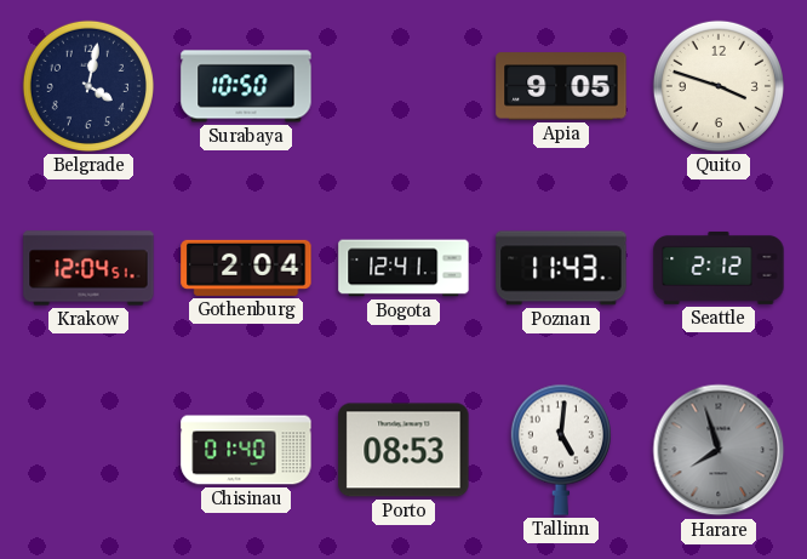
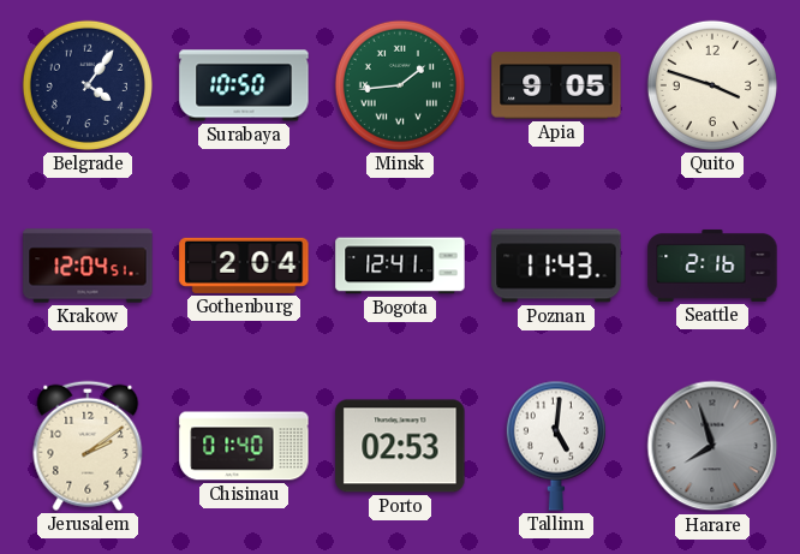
Belgrade: 4:02 -> 4:06
Minsk: none -> 1:44
Seattle: 2:12 -> 2:16
Jerusalem: none -> 2:09
Porto: 08:53 -> 02:53
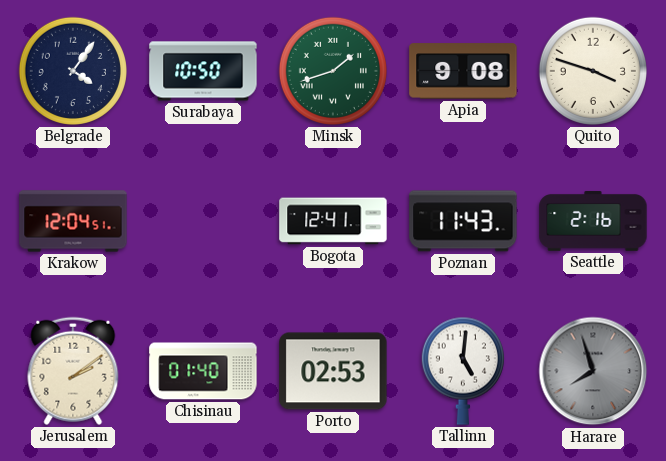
Minsk: 1:44 -> 1:42
Apia: 9:05 -> 9:08
Gothenburg: 2:04 -> none
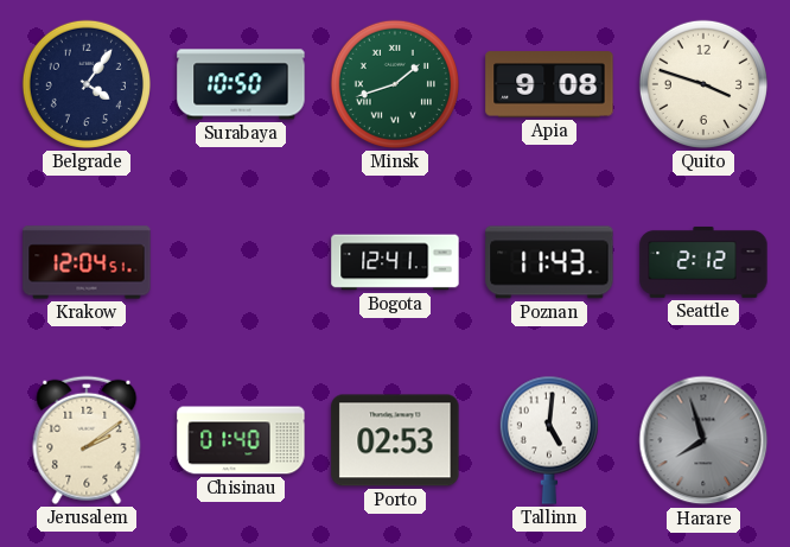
Seattle: 2:16 -> 2:12
